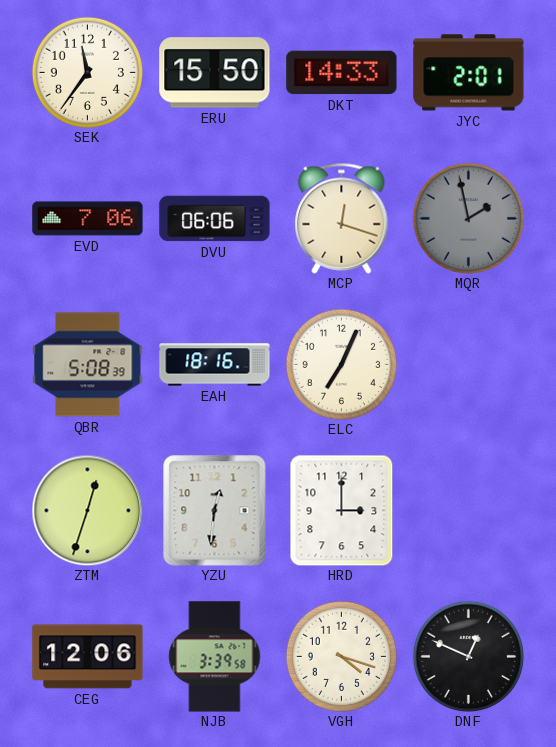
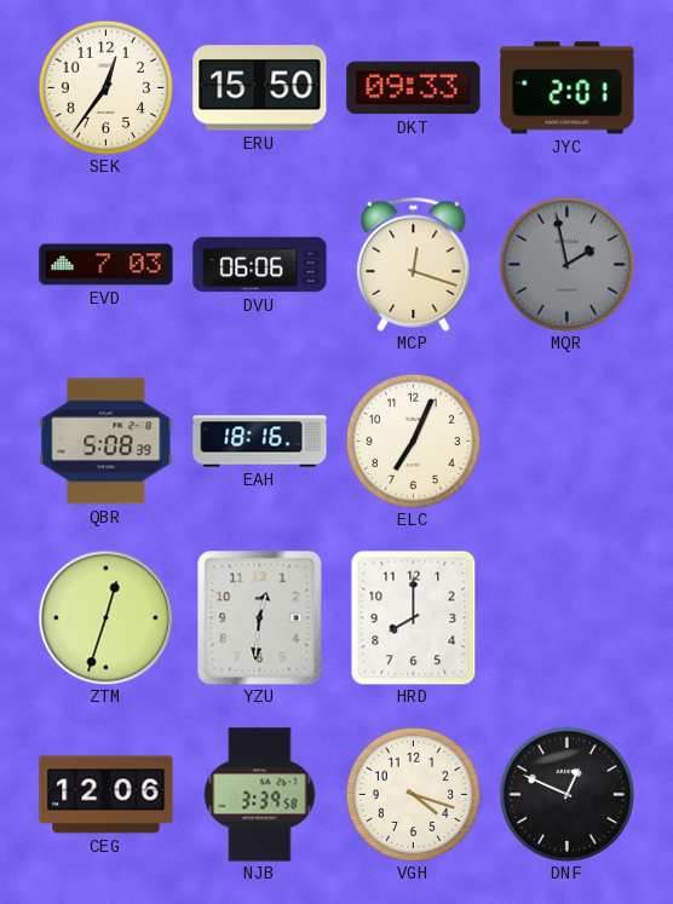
SEK: 11:36 -> 12:36
DKT: 14:33 -> 09:33
EVD: 7:06 -> 7:03
HRD: 3:00 -> 8:00
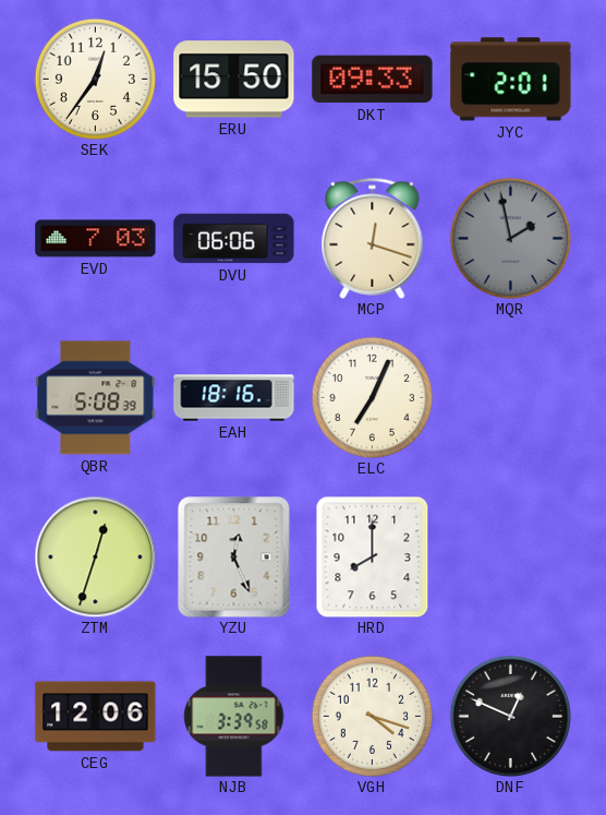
YZU: 12:31 -> 12:26
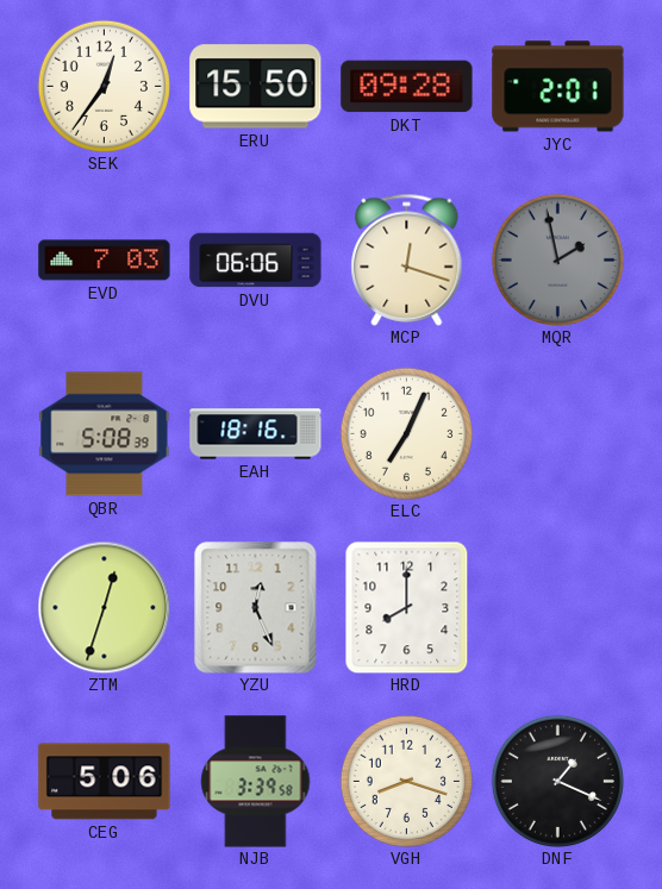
DKT: 09:33 -> 09:28
CEG: 12:06 -> 5:06
VGH: 4:18 -> 8:18
DNF: 12:49 -> 1:19
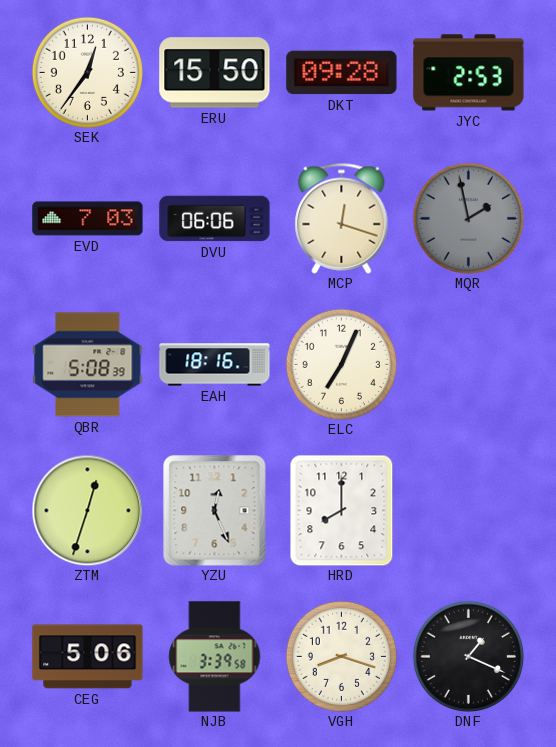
JYC: 2:01 -> 2:53
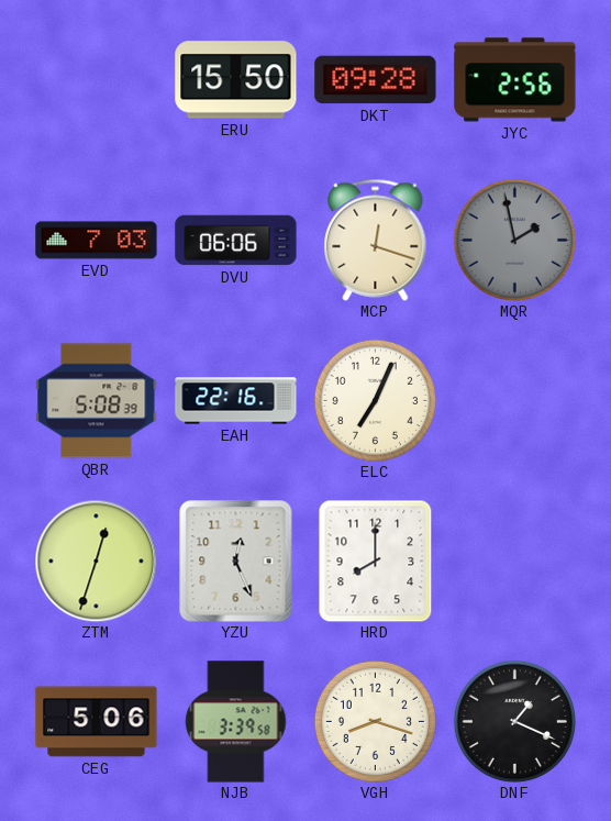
SEK: 12:36 -> none
JYC: 2:53 -> 2:56
EAH: 18:16 -> 22:16
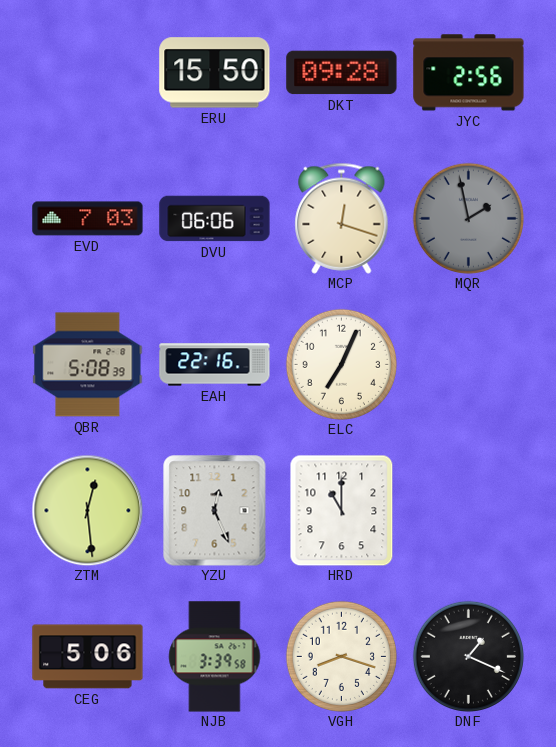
ZTM: 12:33 -> 12:29
HRD: 8:00 -> 11:00
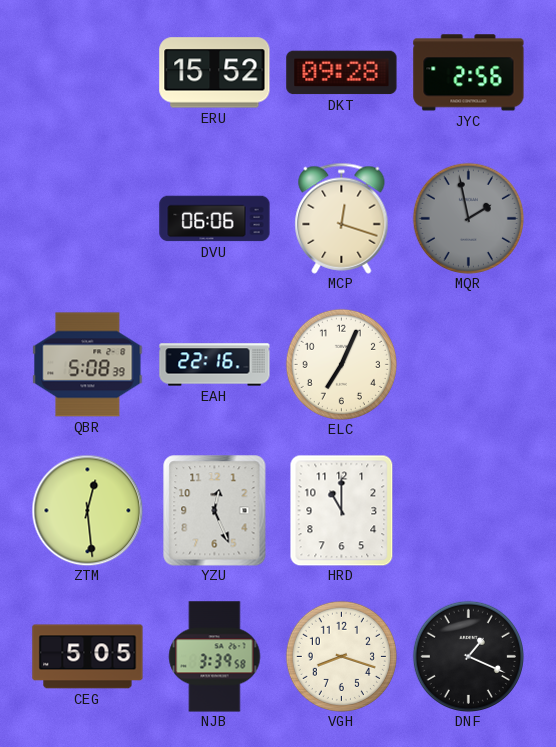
ERU: 15:50 -> 15:52
EVD: 7:03 -> none
CEG: 5:06 -> 5:05
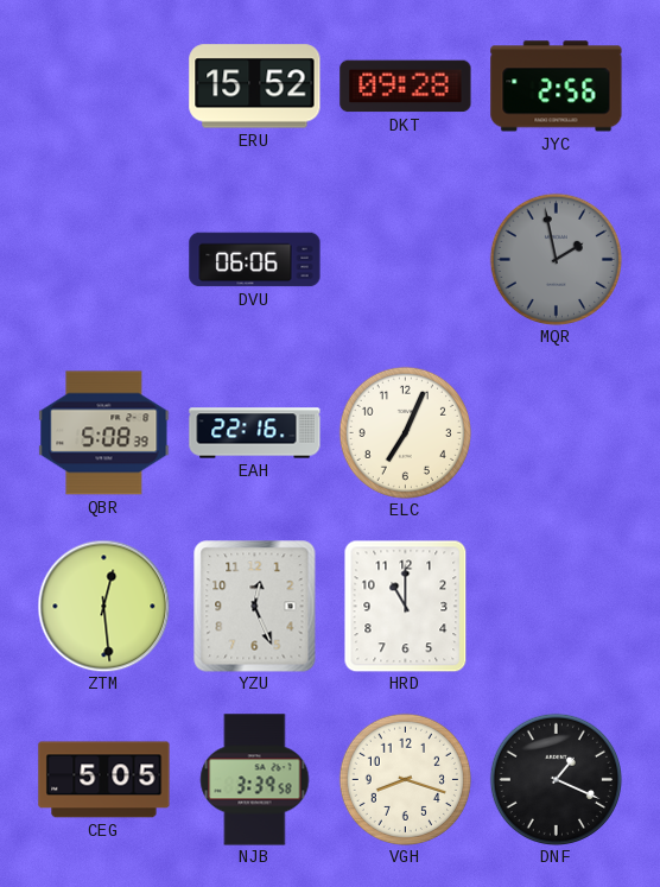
MCP: 12:18 -> none
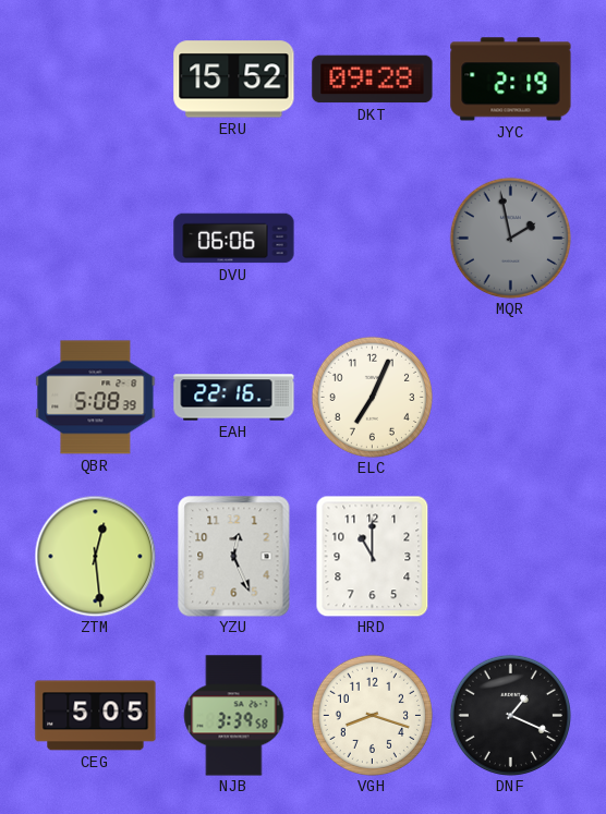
JYC: 2:56 -> 2:19
